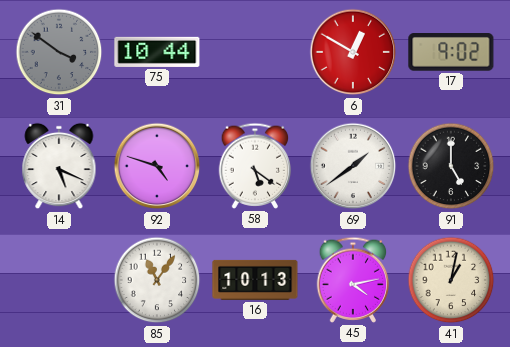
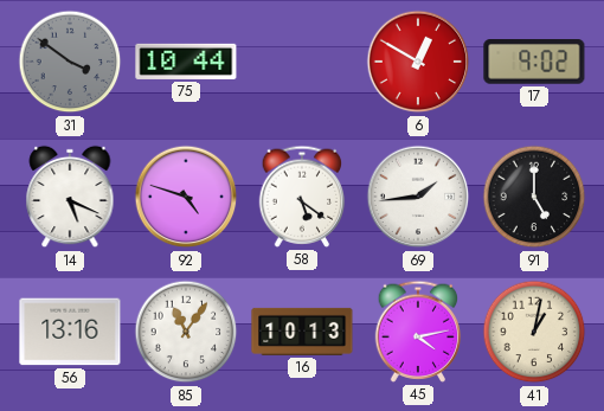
69: 1:39 -> 1:44
56: none -> 13:16
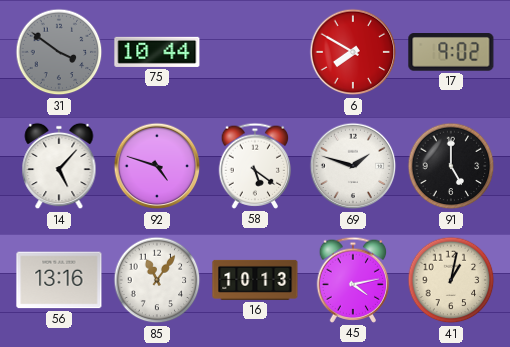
6: 12:50 -> 7:50
14: 5:19 -> 5:07
69: 1:44 -> 1:48
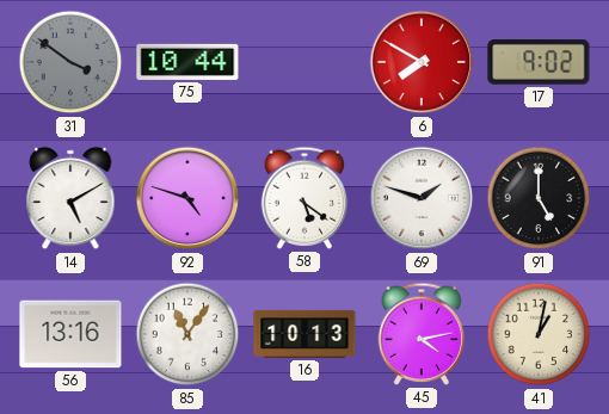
14: 5:07 -> 5:10
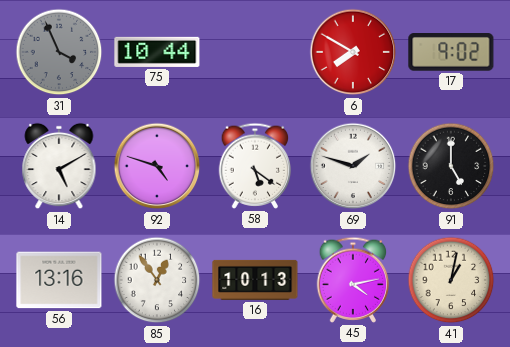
31: 3:51 -> 3:56
85: 11:06 -> 12:54
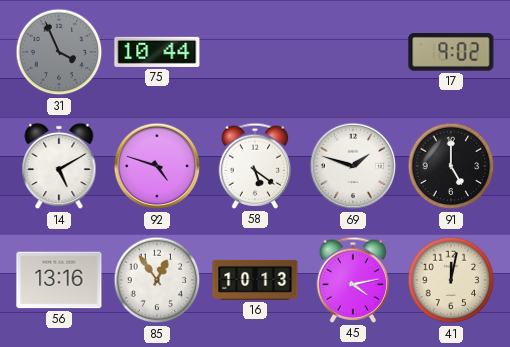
6: 7:50 -> none
41: 1:02 -> 12:02
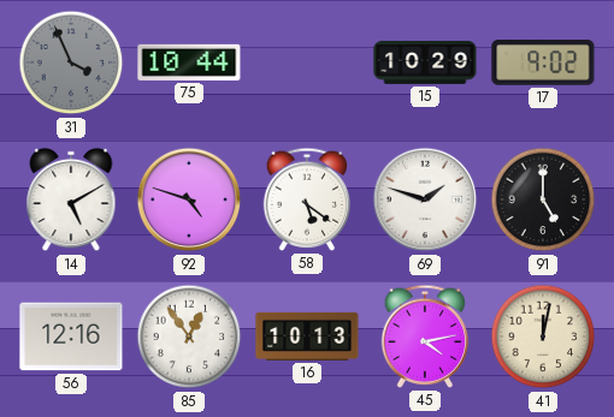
15: none -> 10:29
56: 13:16 -> 12:16
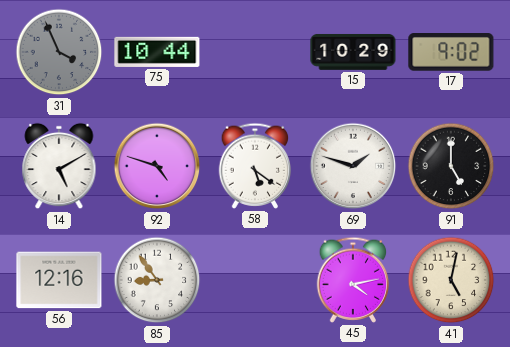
85: 12:54 -> 8:54
16: 10:13 -> none
41: 12:02 -> 5:02
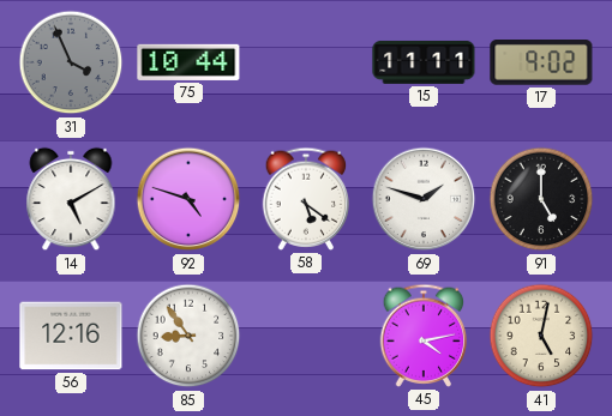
15: 10:29 -> 11:11
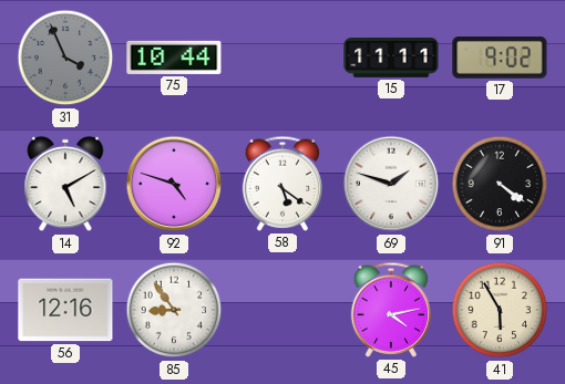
91: 5:00 -> 4:21
41: 5:02 -> 5:55
